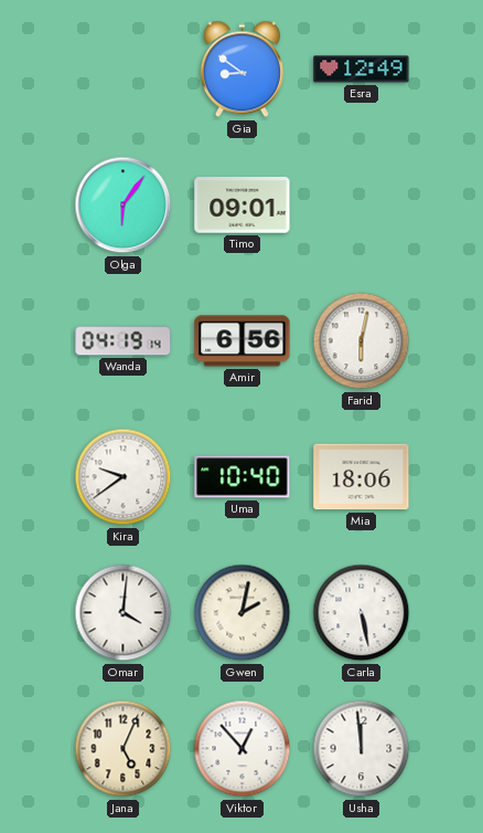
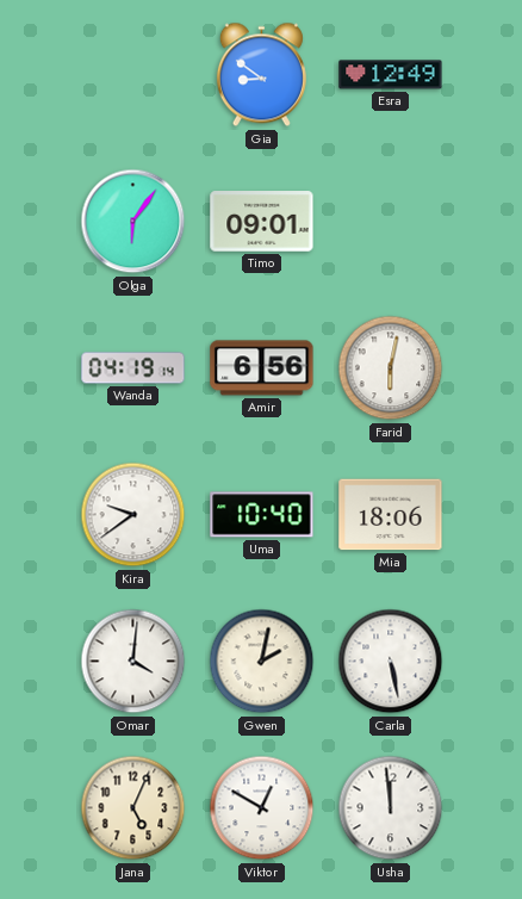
Viktor: 12:53 -> 12:50
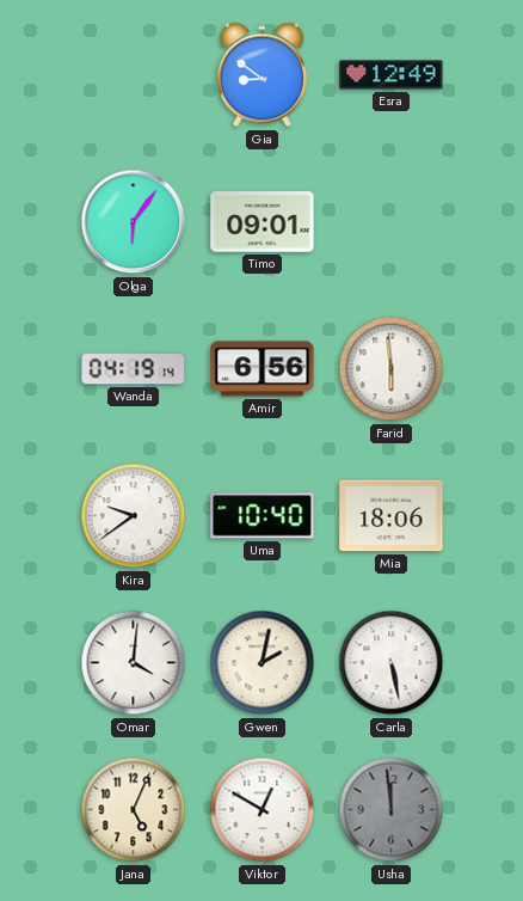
Farid: 6:02 -> 5:59
Usha dial: white -> grey
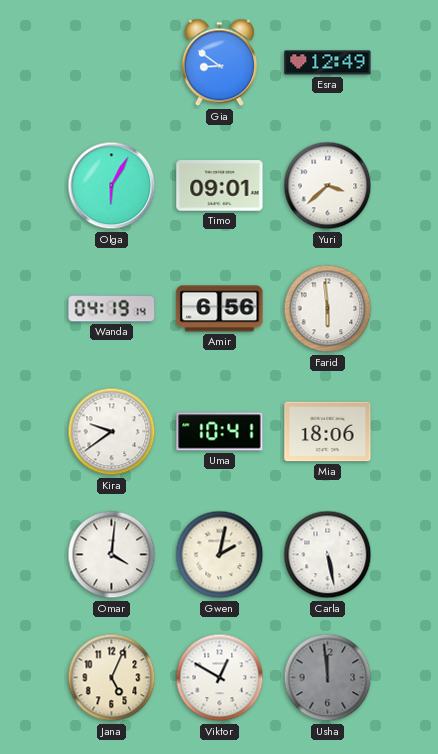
Olga: 6:06 -> 6:05
Yuri: none -> 3:38
Uma: 10:40 -> 10:41
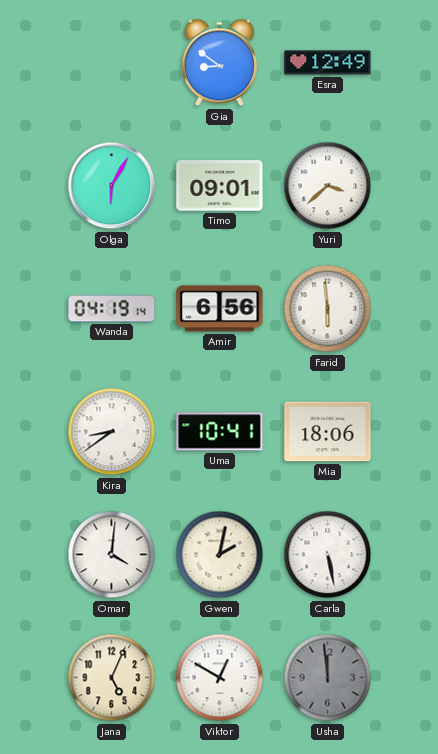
Kira: 9:39 -> 8:39
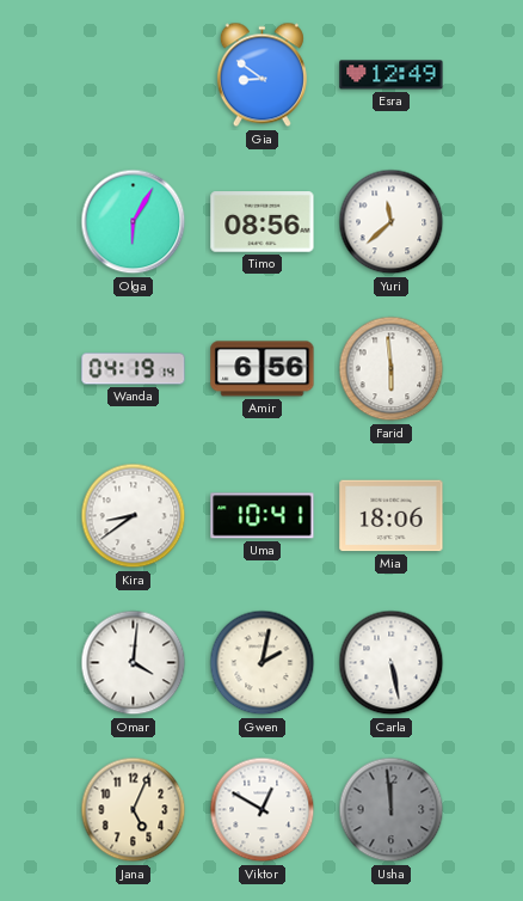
Timo: 09:01 -> 08:56
Yuri: 3:38 -> 11:38
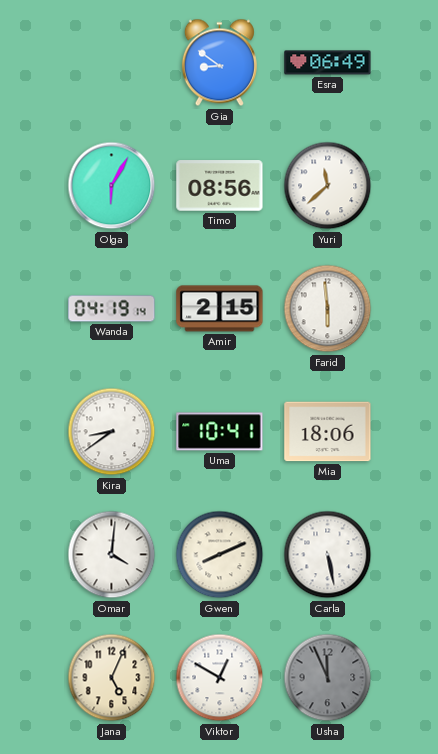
Esra: 12:49 -> 06:49
Amir: 6:56 -> 2:15
Gwen: 2:02 -> 8:11
Usha: 11:59 -> 11:56
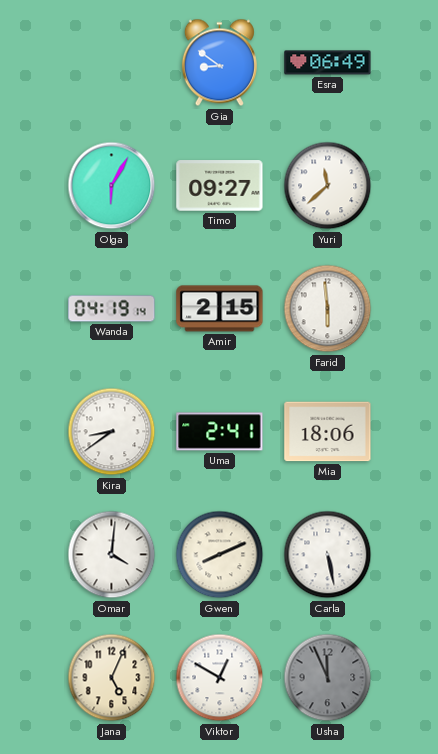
Timo: 08:56 -> 09:27
Uma: 10:41 -> 2:41
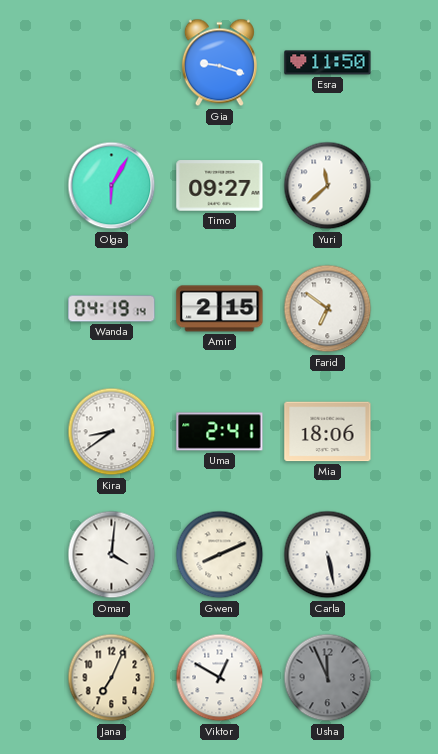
Gia: 8:51 -> 9:18
Esra: 06:49 -> 11:50
Farid: 5:59 -> 6:51
Jana: 5:04 -> 7:04
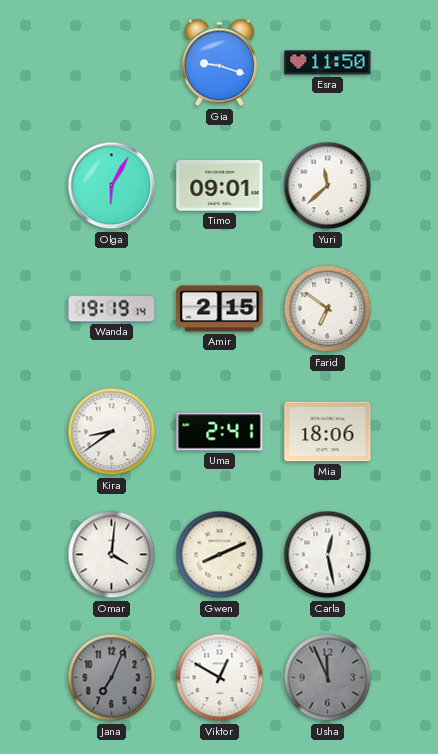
Timo: 09:27 -> 09:01
Wanda: 04:19 -> 19:19
Carla: 5:28 -> 12:28
Jana dial: cream -> grey
